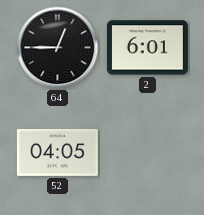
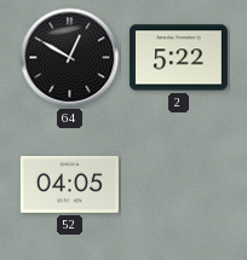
64: 12:45 -> 12:50
2: 6:01 -> 5:22
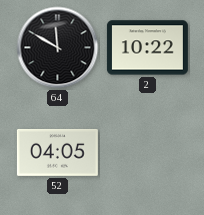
64: 12:50 -> 11:50
2: 5:22 -> 10:22
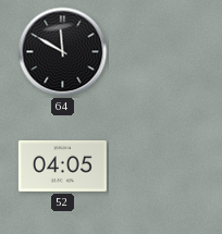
2: 10:22 -> none
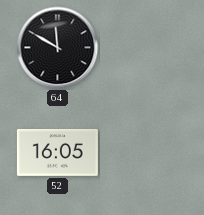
52: 04:05 -> 16:05
